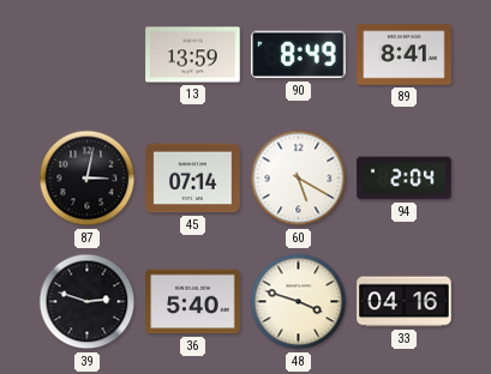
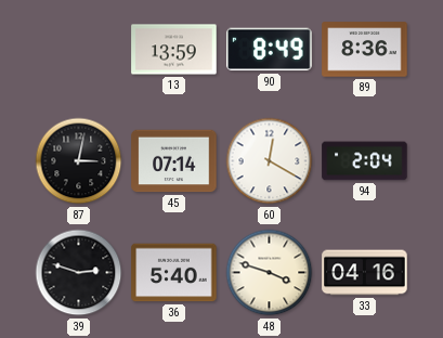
89: 8:41 -> 8:36
60: 5:20 -> 12:20
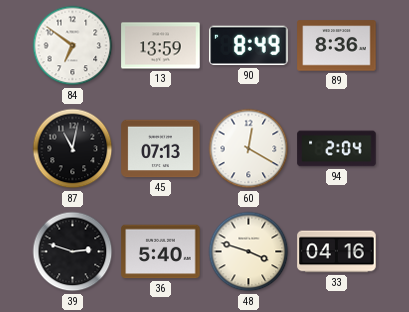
84: none -> 6:51
87: 3:02 -> 11:02
45: 07:14 -> 07:13
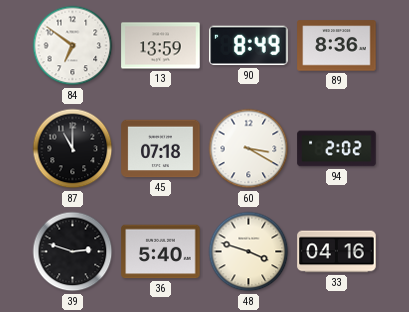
87: 11:02 -> 11:00
45: 07:13 -> 07:18
60: 12:20 -> 3:20
94: 2:04 -> 2:02
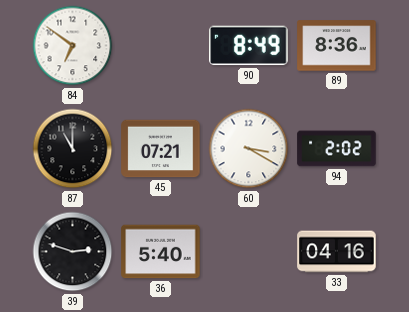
13: 13:59 -> none
45: 07:18 -> 07:21
48: 3:48 -> none
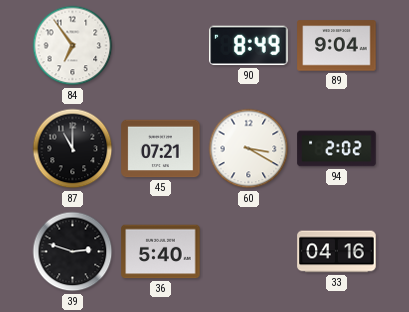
84: 6:51 -> 6:54
89: 8:36 -> 9:04
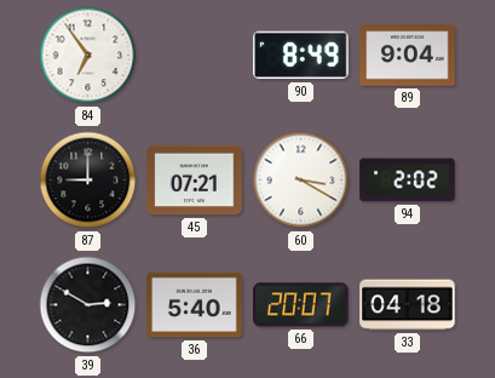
87: 11:00 -> 9:00
39: 2:48 -> 2:50
66: none -> 20:07
33: 04:16 -> 04:18
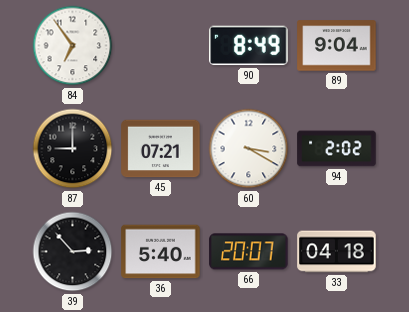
39: 2:50 -> 2:53
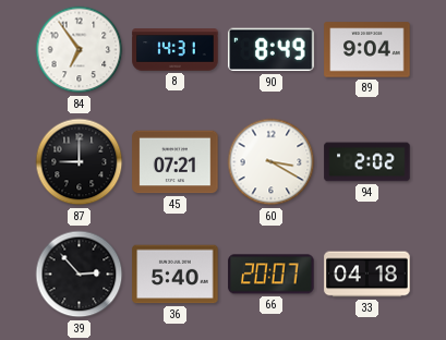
8: none -> 14:31
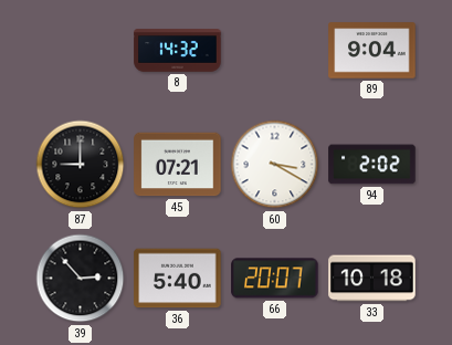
84: 6:54 -> none
8: 14:31 -> 14:32
90: 8:49 -> none
33: 04:18 -> 10:18
